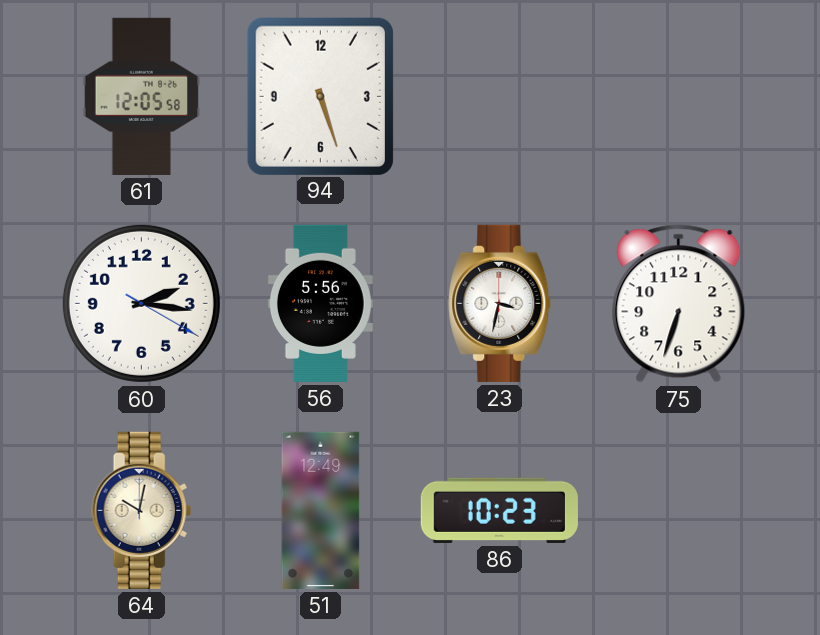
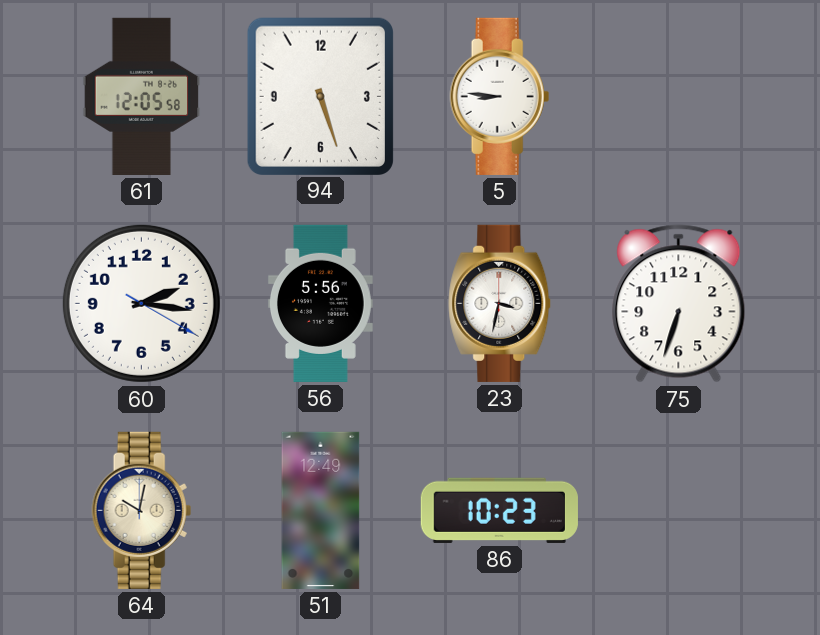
5: none -> 8:46
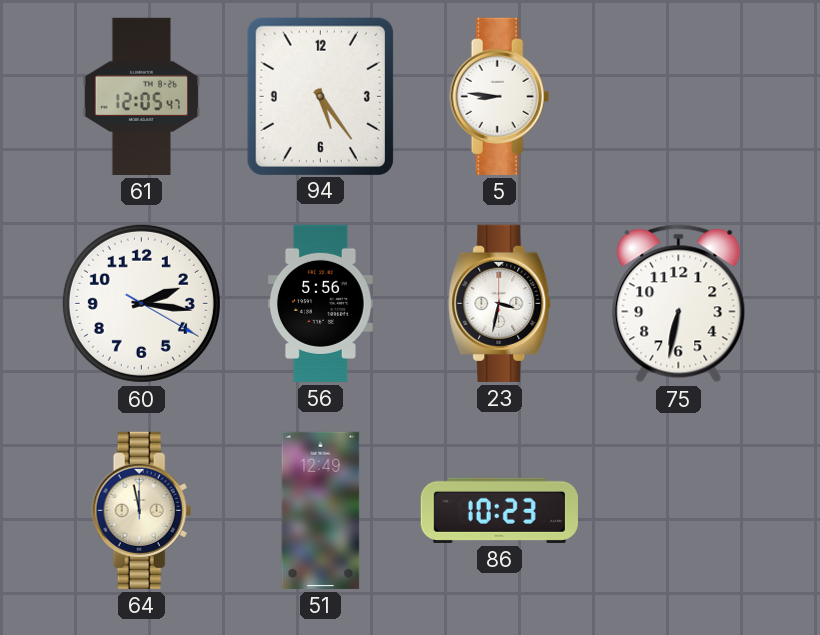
61: 12:05:58 -> 12:05:47
94: 5:27 -> 5:24
75: 6:33 -> 6:32
64: 10:02 -> 11:58
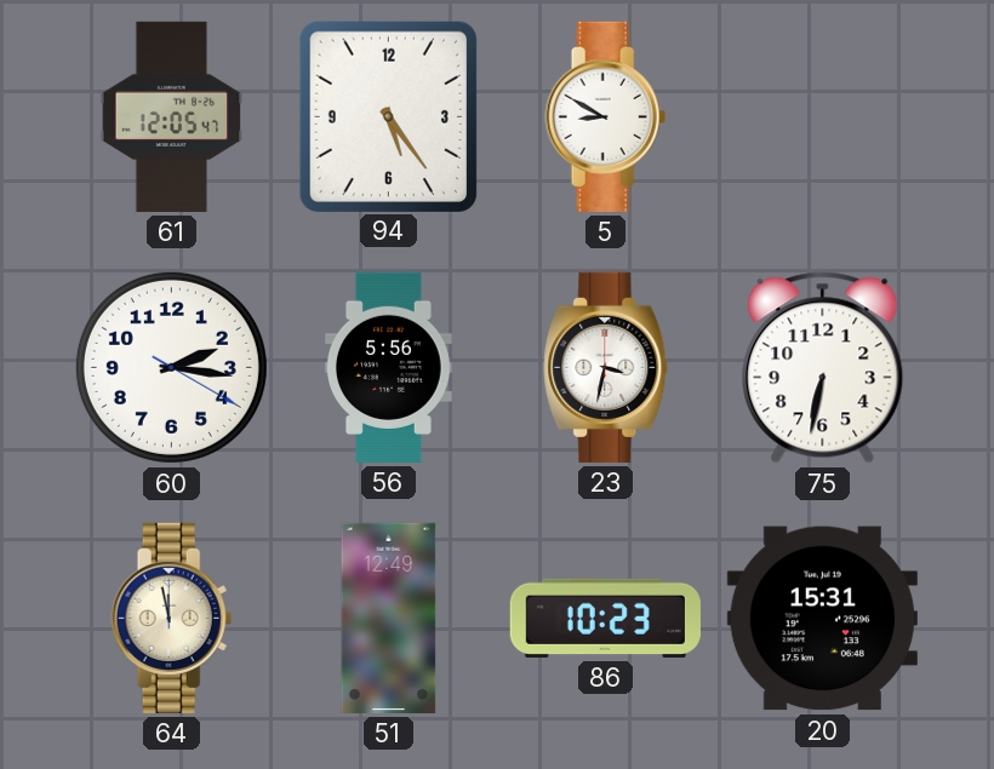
5: 8:46 -> 8:50
20: none -> 15:31
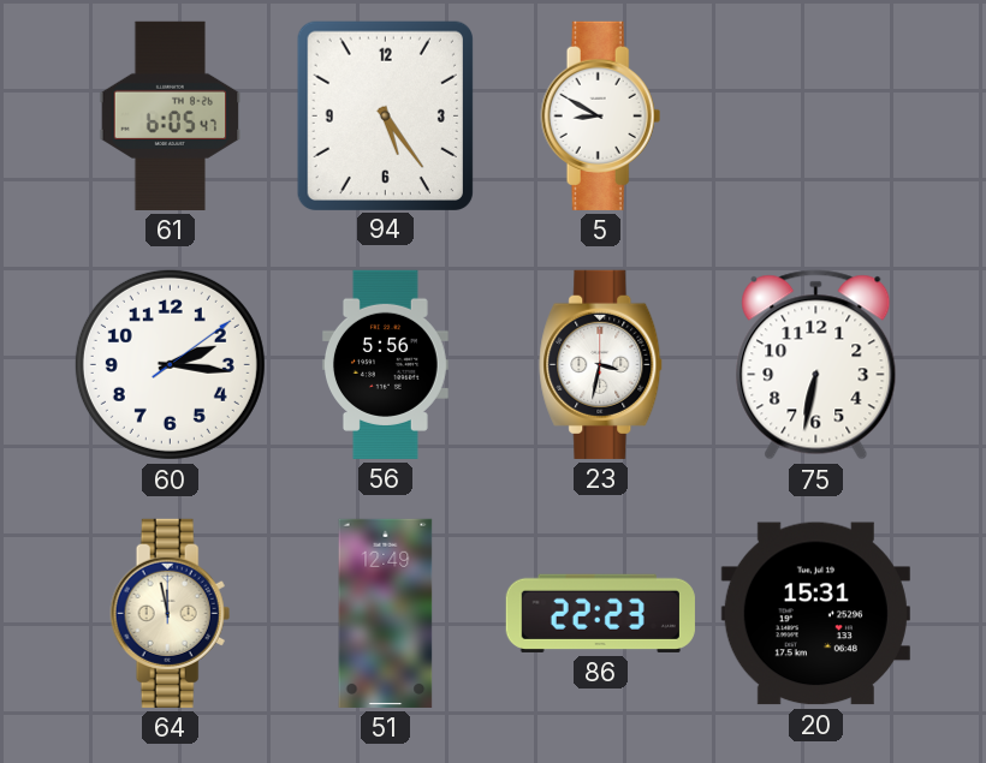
61: 12:05 -> 6:05
60: 2:16:20 -> 2:16:09
86: 10:23 -> 22:23
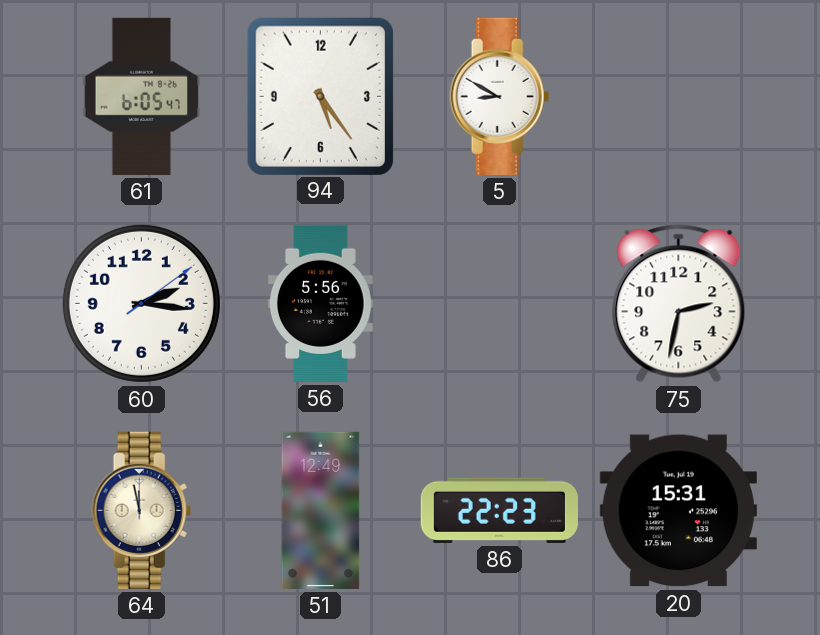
23: 3:32 -> none
75: 6:32 -> 2:32
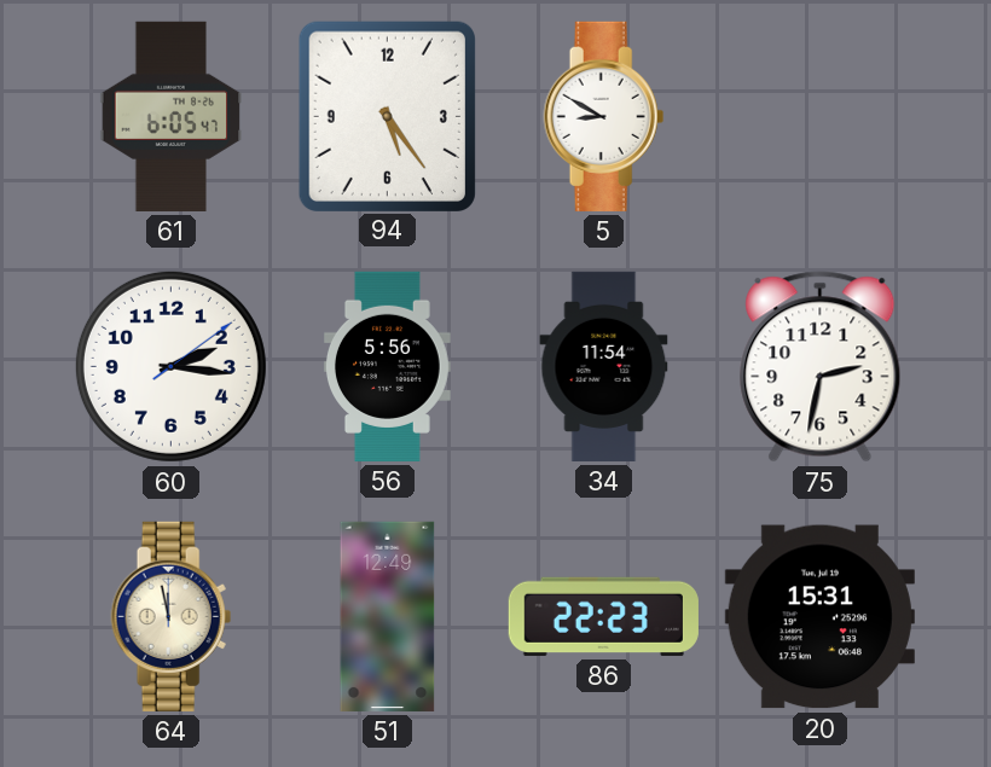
34: none -> 11:54
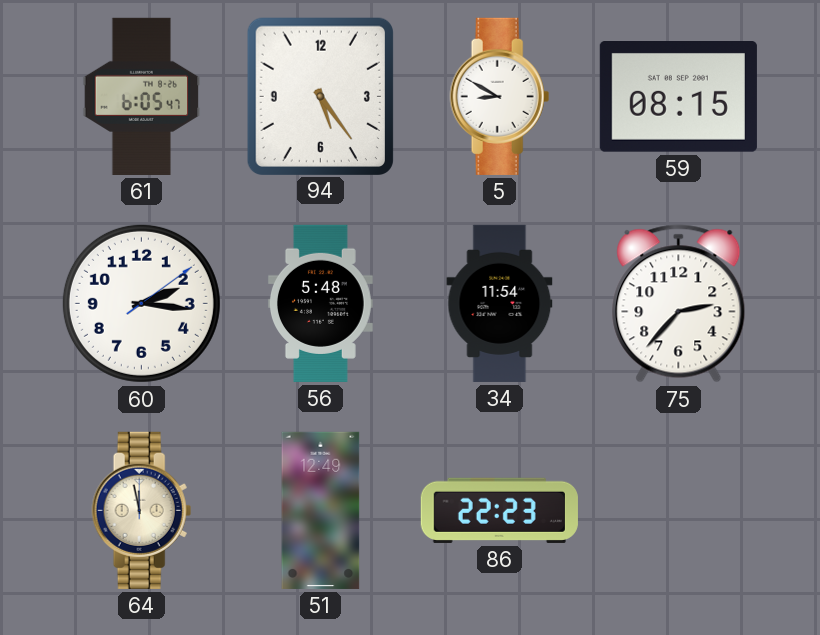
59: none -> 08:15
56: 5:56 -> 5:48
75: 2:32 -> 2:37
20: 15:31 -> none
